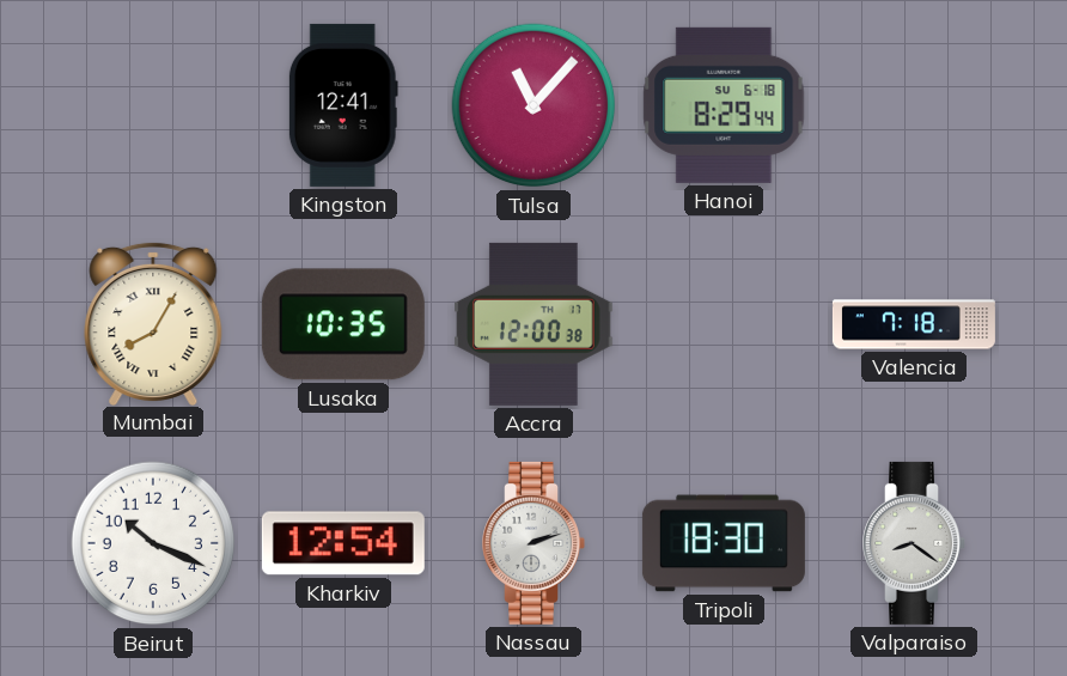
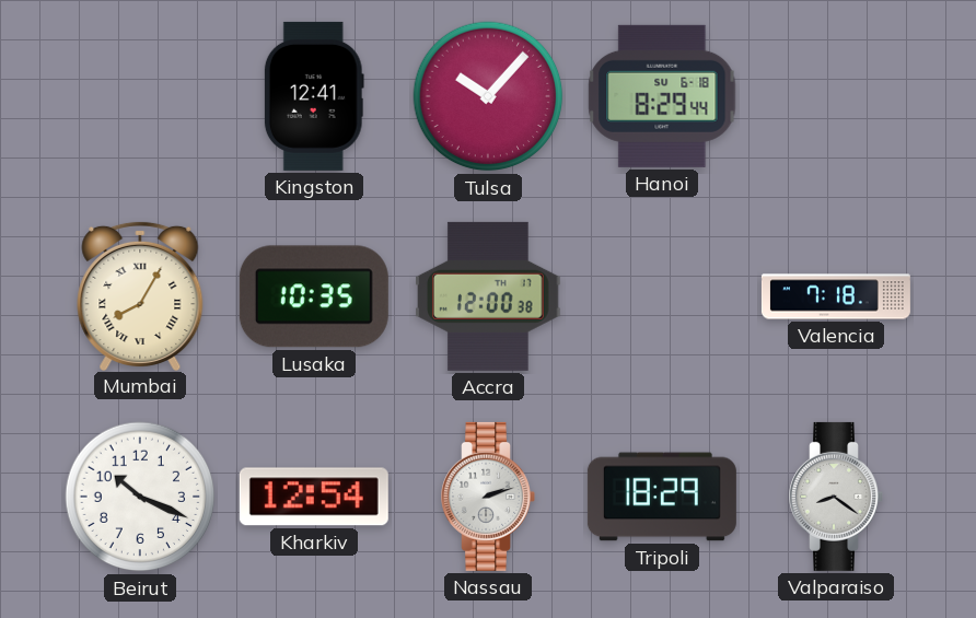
Tulsa: 11:07 -> 10:07
Tripoli: 18:30 -> 18:29
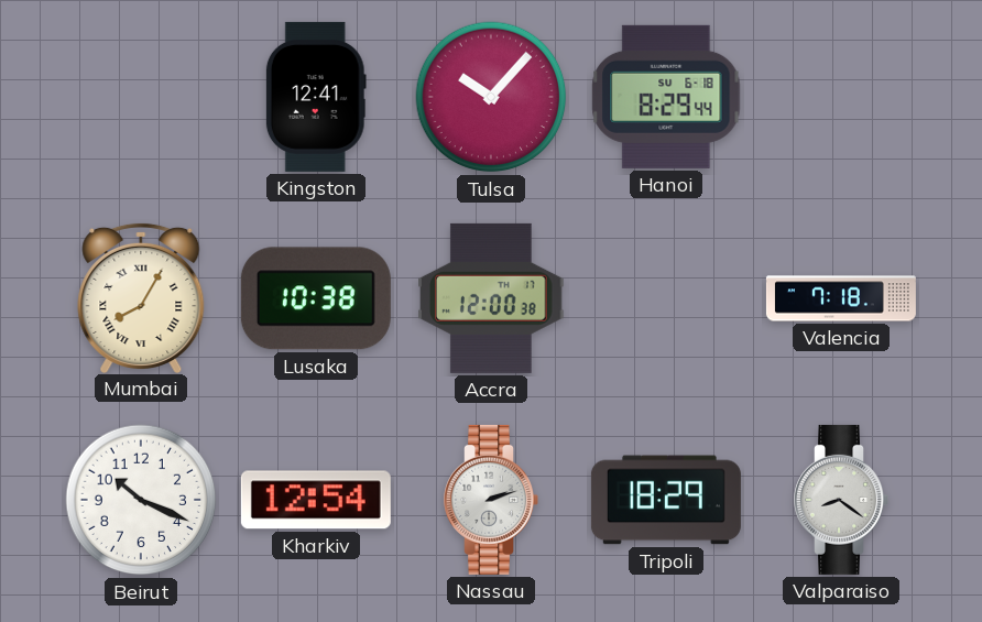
Lusaka: 10:35 -> 10:38
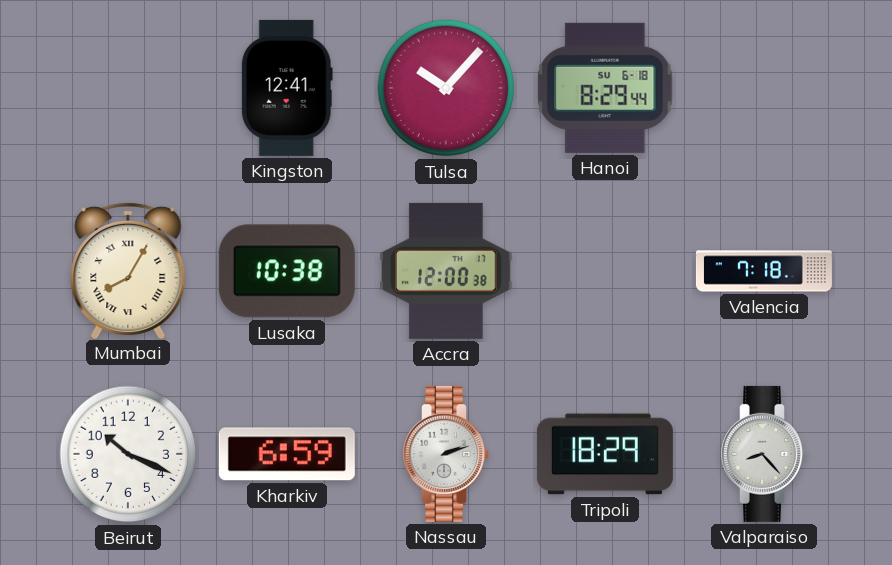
Kharkiv: 12:54 -> 6:59
Valparaiso: 8:21 -> 8:23
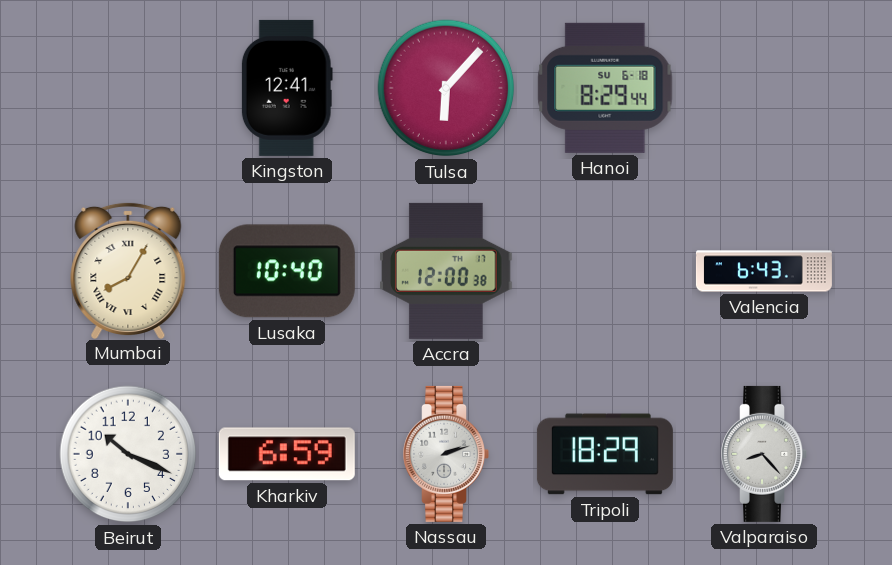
Tulsa: 10:07 -> 6:07
Lusaka: 10:38 -> 10:40
Valencia: 7:18 -> 6:43
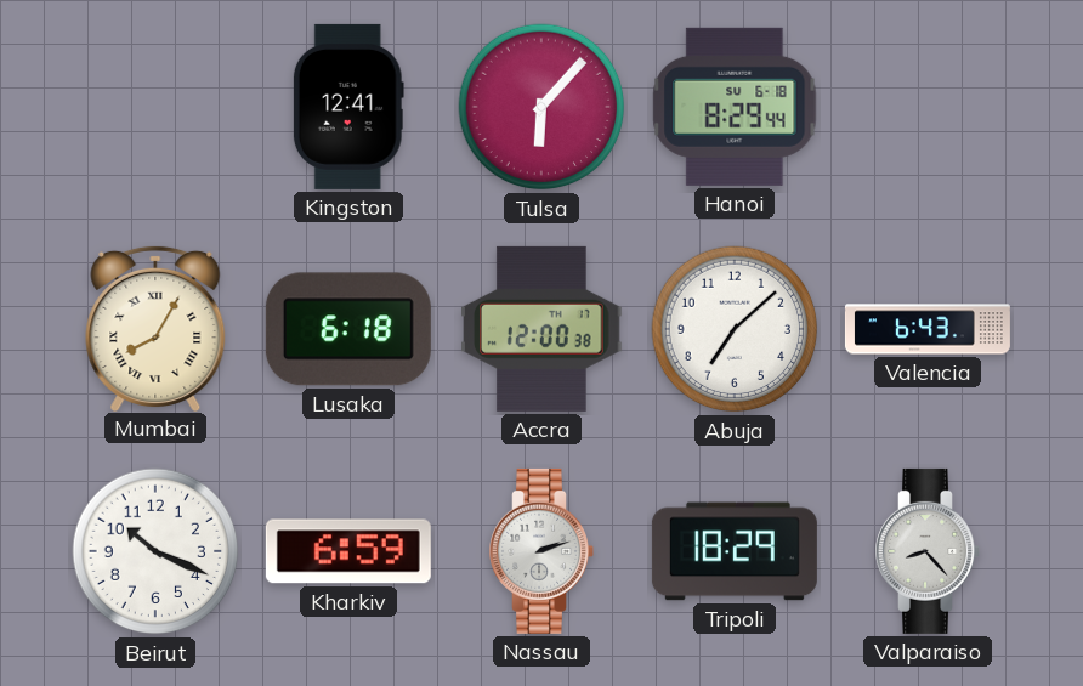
Lusaka: 10:40 -> 6:18
Abuja: none -> 7:08
